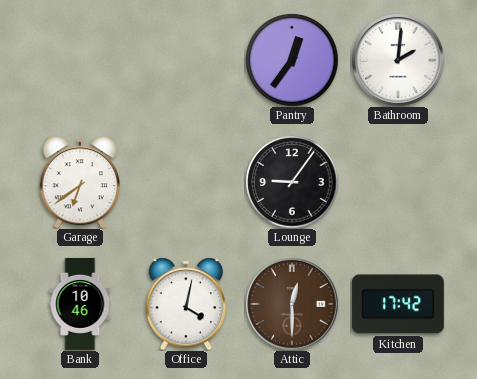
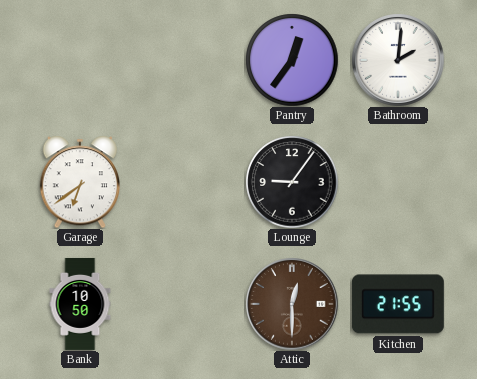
Bank: 10:46 -> 10:50
Office: 4:02 -> none
Kitchen: 17:42 -> 21:55
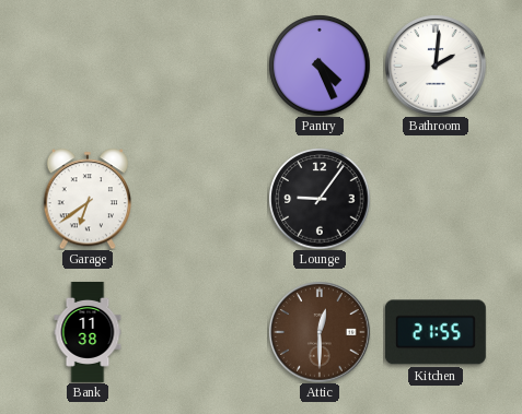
Pantry: 12:36 -> 4:26
Bank: 10:50 -> 11:38
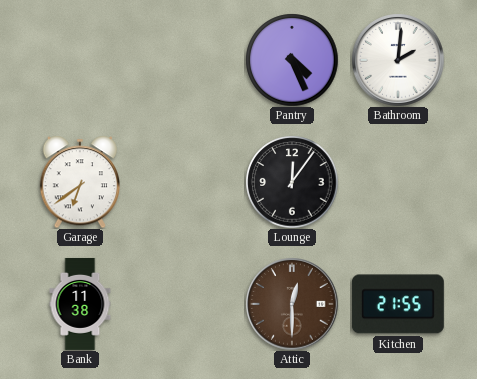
Lounge: 9:06 -> 12:06
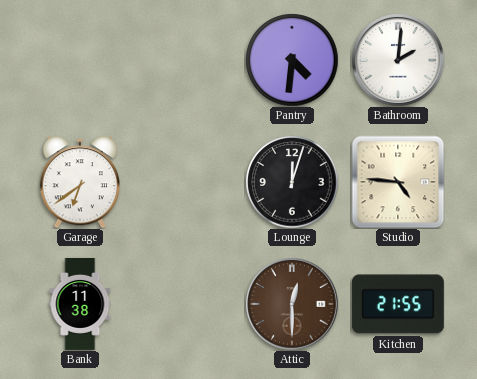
Pantry: 4:26 -> 4:31
Lounge: 12:06 -> 12:03
Studio: none -> 4:46
